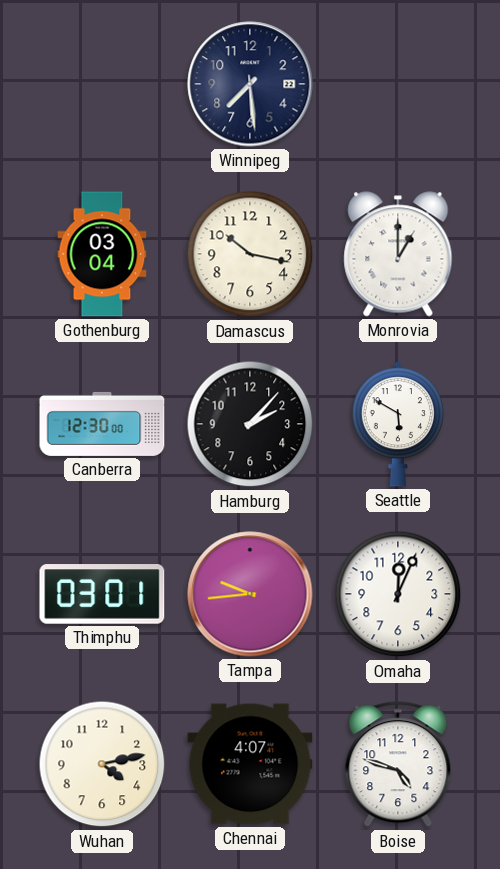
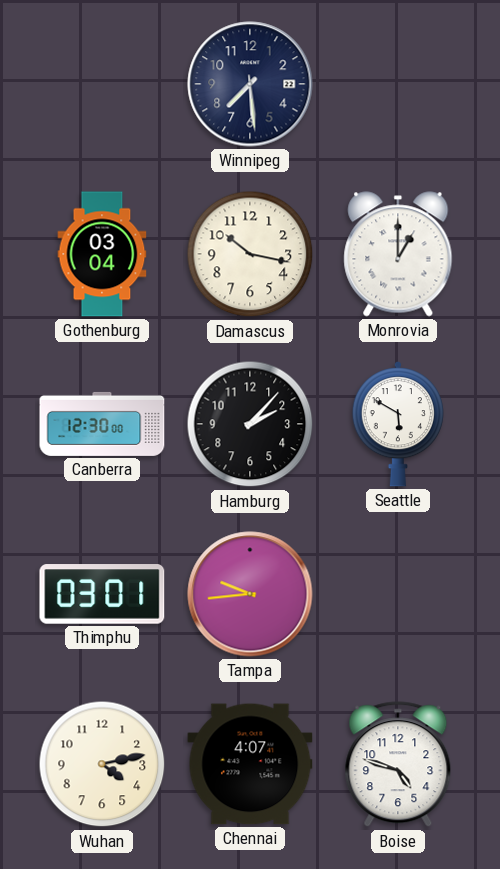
Omaha: 12:04 -> none
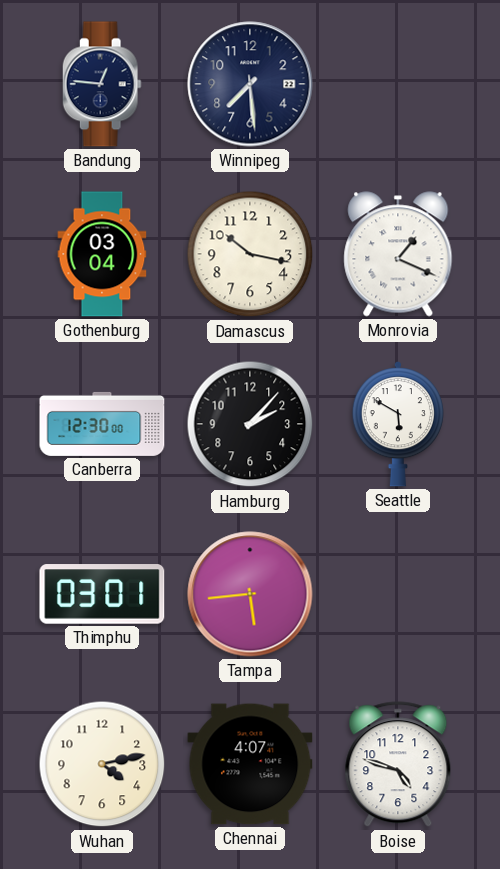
Bandung: none -> 12:46
Monrovia: 1:00 -> 1:19
Tampa: 9:44 -> 5:44
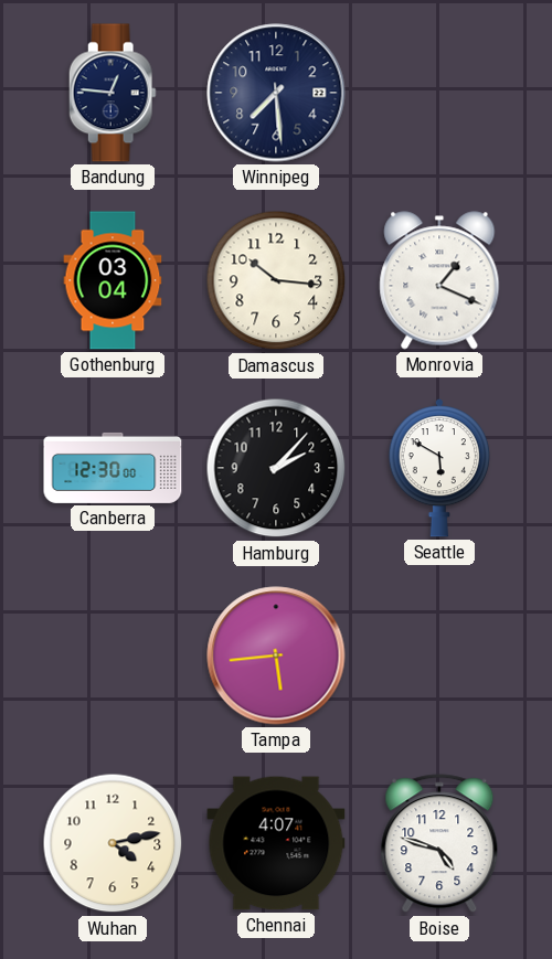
Damascus: 10:17 -> 10:16
Thimphu: 03:01 -> none
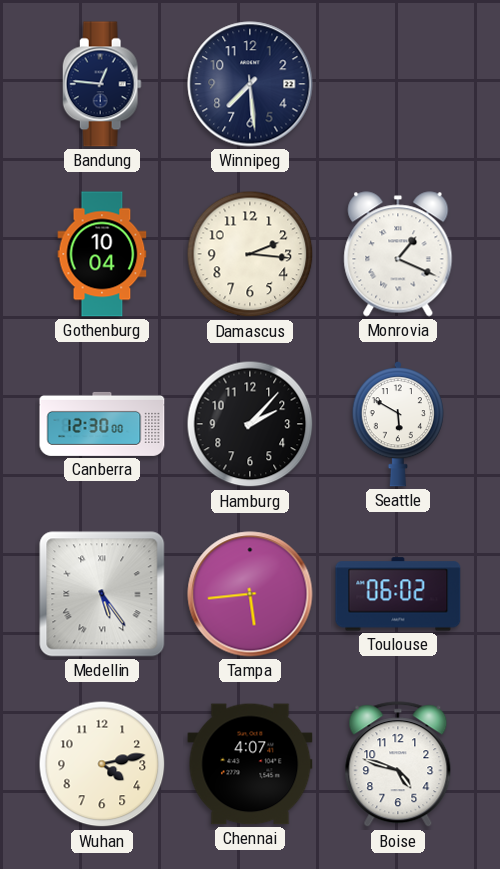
Gothenburg: 03:04 -> 10:04
Damascus: 10:16 -> 2:16
Medellin: none -> 5:24
Toulouse: none -> 06:02
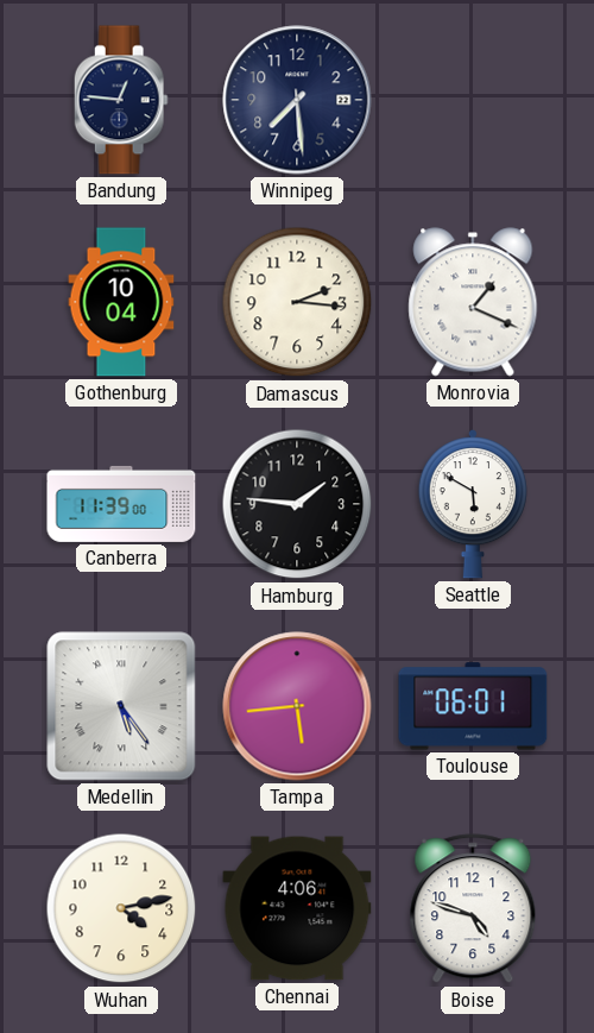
Canberra: 12:30 -> 11:39
Hamburg: 2:07 -> 1:46
Toulouse: 06:02 -> 06:01
Chennai: 4:07 -> 4:06
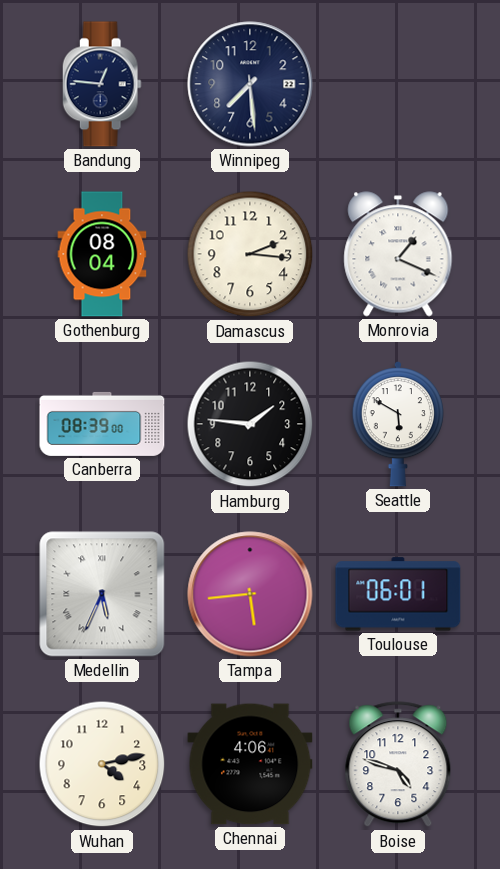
Gothenburg: 10:04 -> 08:04
Canberra: 11:39 -> 08:39
Medellin: 5:24 -> 5:34
